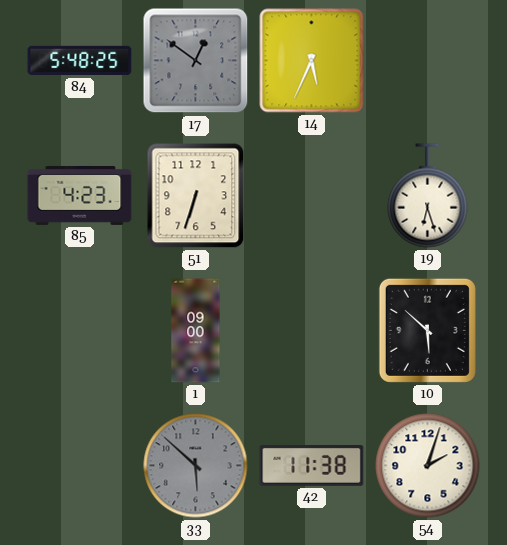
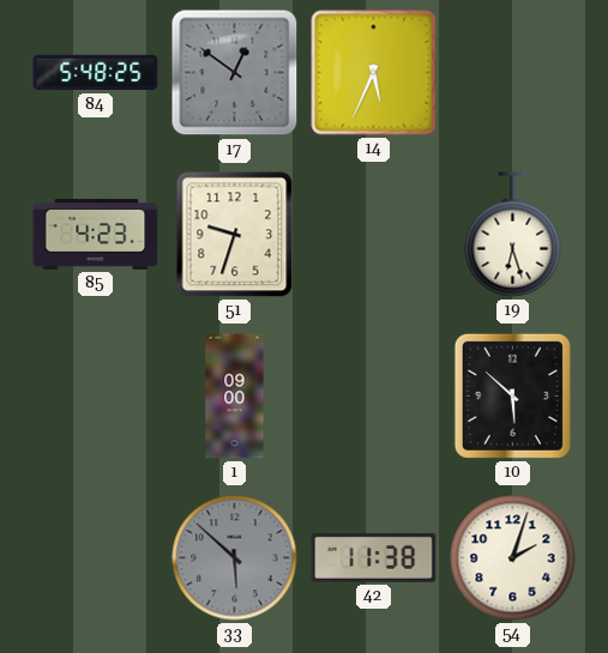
51: 6:33 -> 9:33
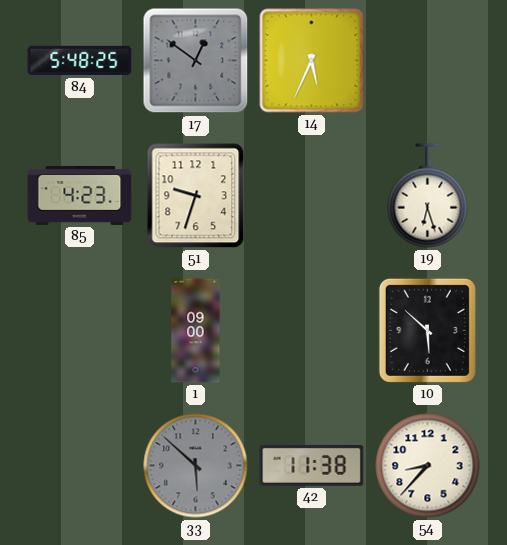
54: 2:03 -> 8:37
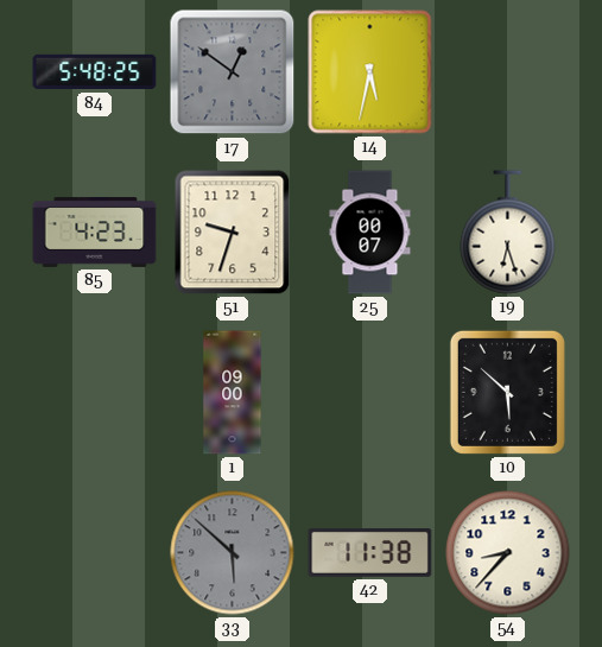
14: 5:34 -> 5:32
25: none -> 00:07
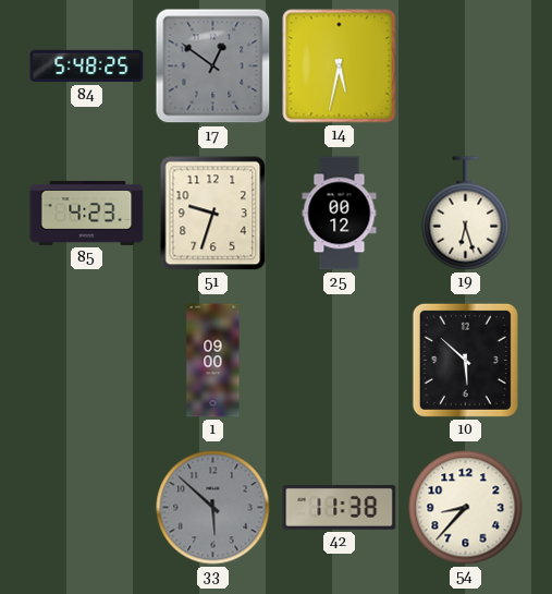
25: 00:07 -> 00:12
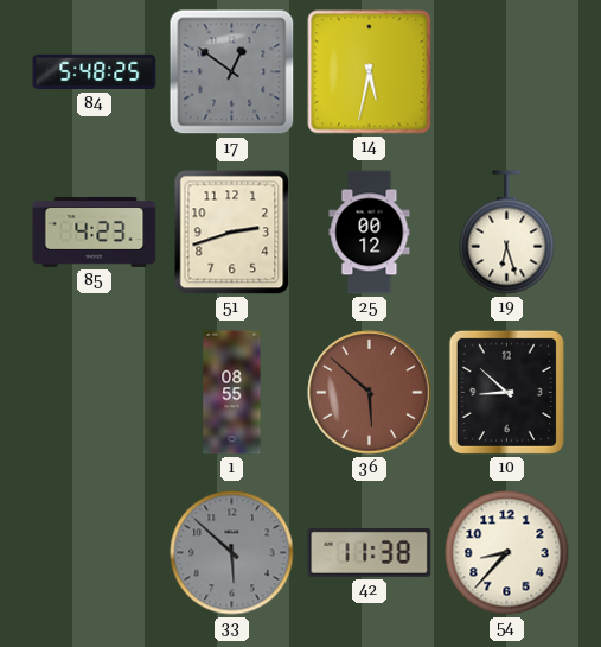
51: 9:33 -> 2:42
1: 09:00 -> 08:55
36: none -> 5:52
10: 5:52 -> 8:52
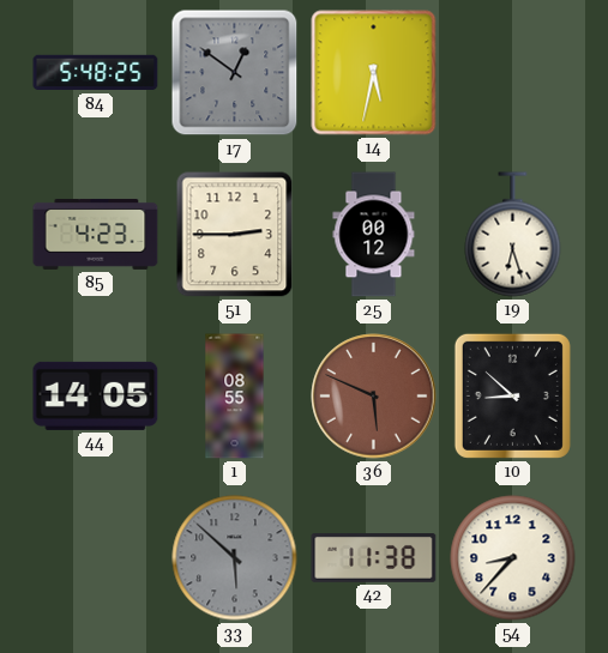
51: 2:42 -> 2:45
44: none -> 14:05
36: 5:52 -> 5:49
